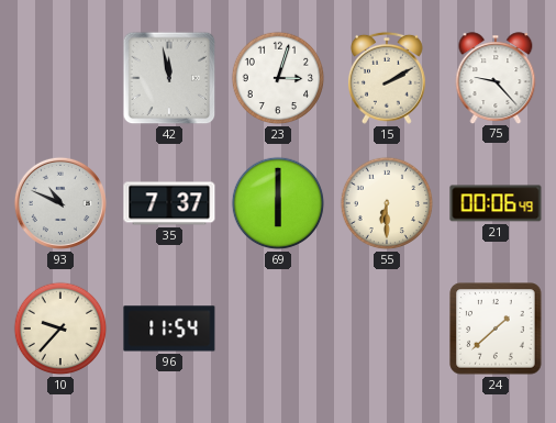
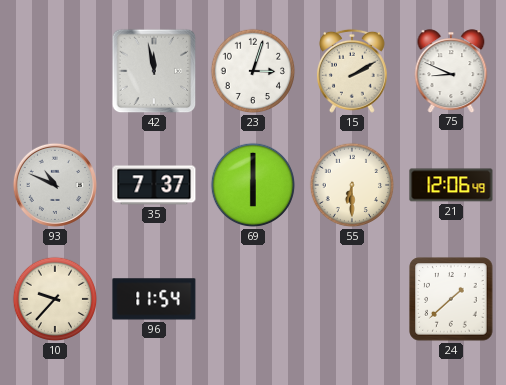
75: 9:23 -> 8:49
21: 00:06 -> 12:06
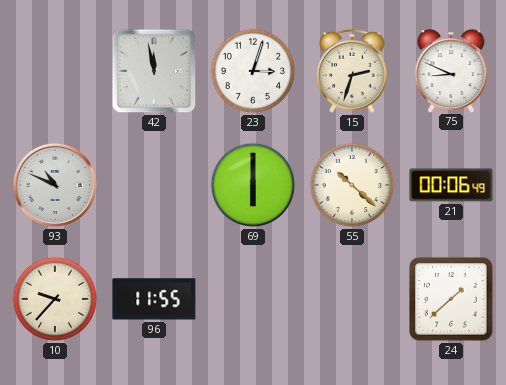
15: 2:10 -> 2:33
35: 7:37 -> none
55: 6:30 -> 10:22
21: 12:06 -> 00:06
96: 11:54 -> 11:55
